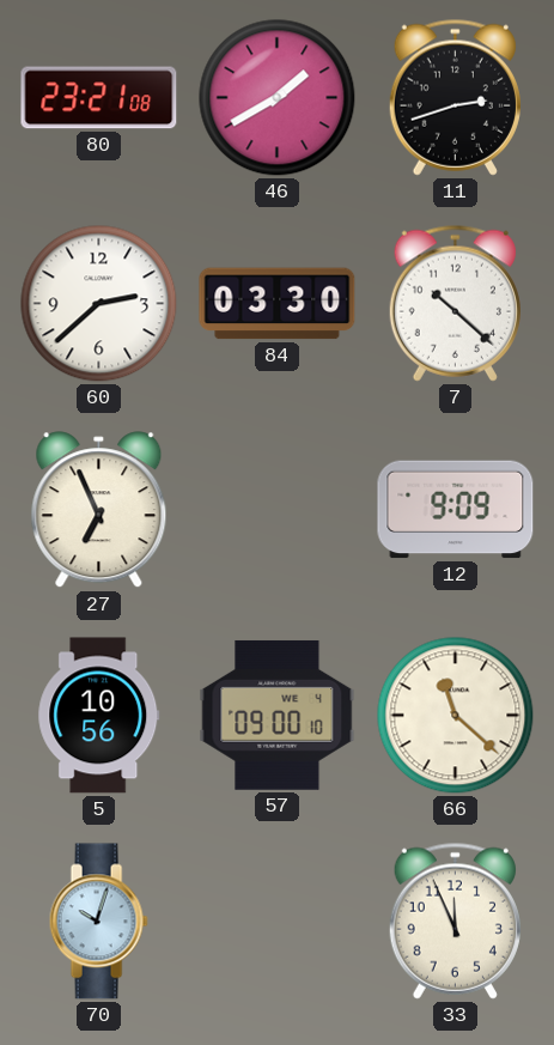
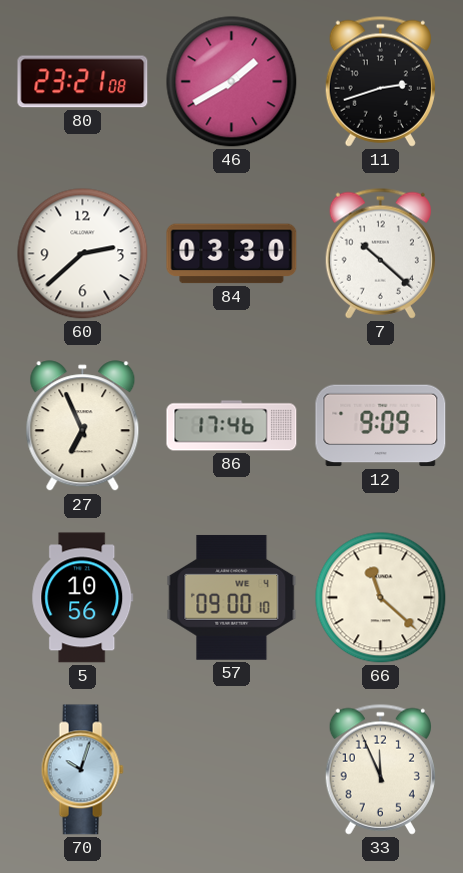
86: none -> 17:46
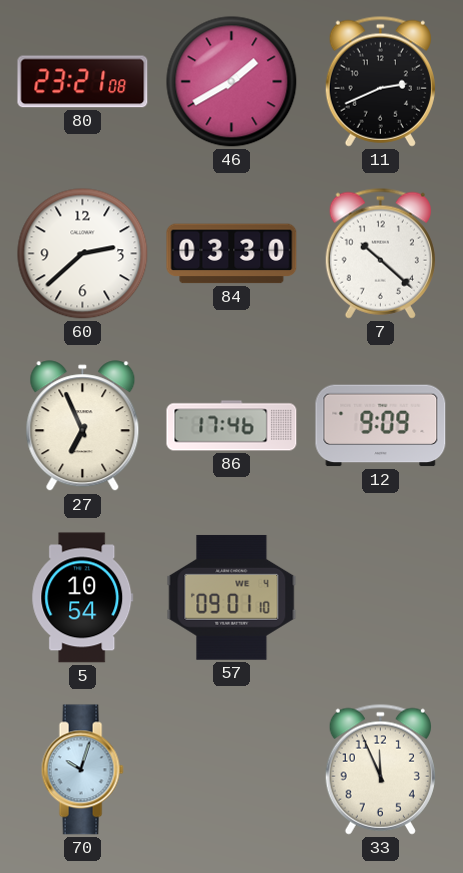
11: 2:42 -> 2:41
5: 10:56 -> 10:54
57: 09:00 -> 09:01
66: 11:22 -> none
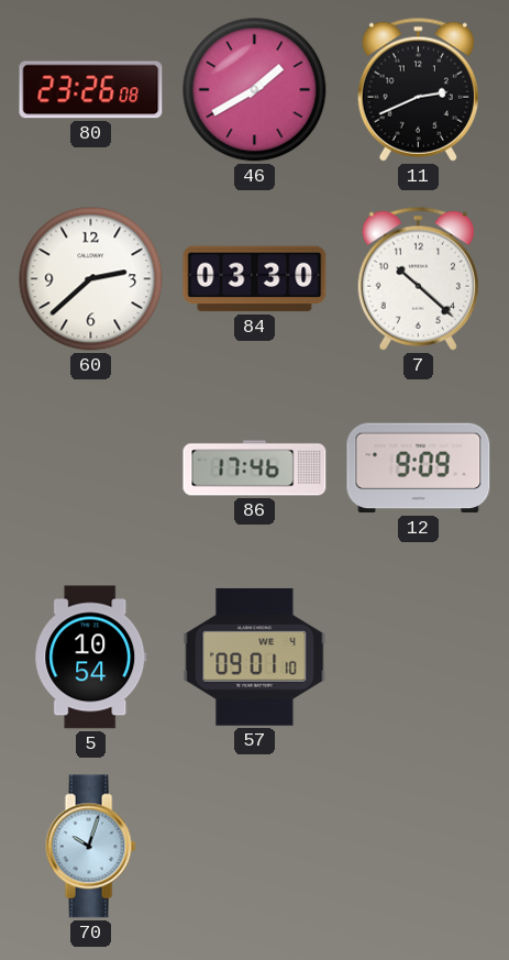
80: 23:21 -> 23:26
27: 6:56 -> none
33: 11:56 -> none
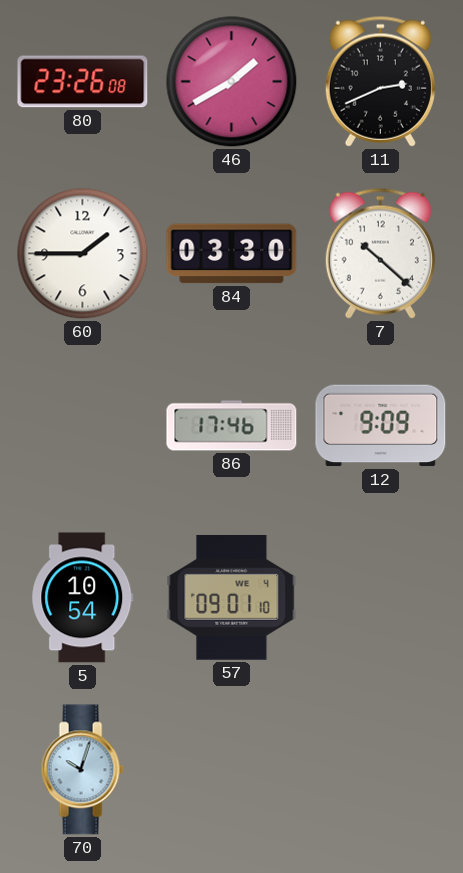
60: 2:38 -> 1:45
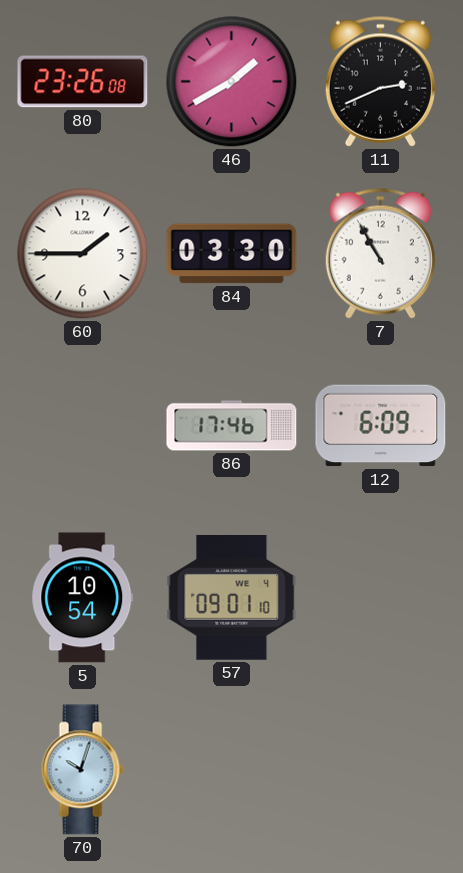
7: 10:22 -> 10:55
12: 9:09 -> 6:09
